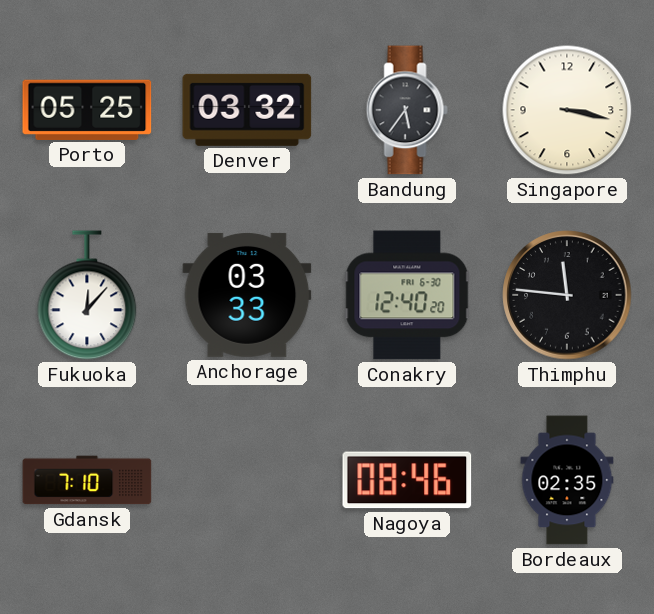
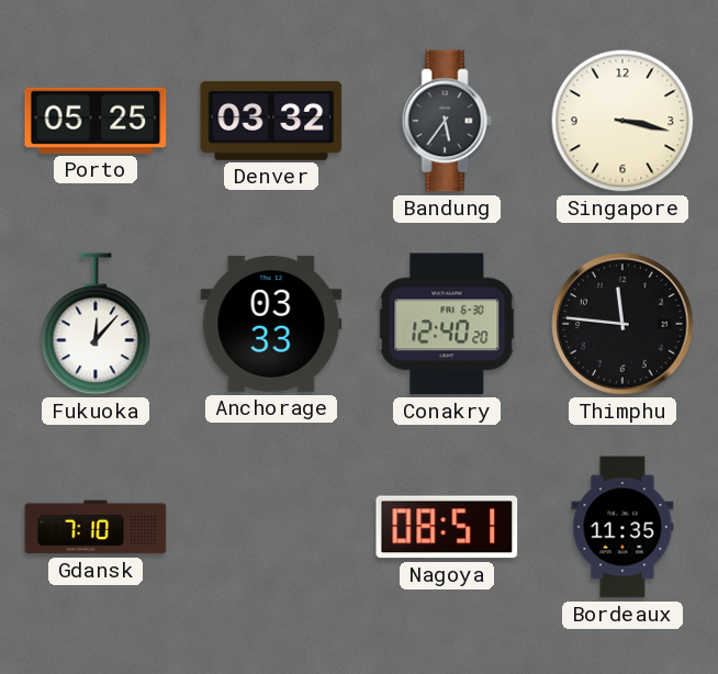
Nagoya: 08:46 -> 08:51
Bordeaux: 02:35 -> 11:35
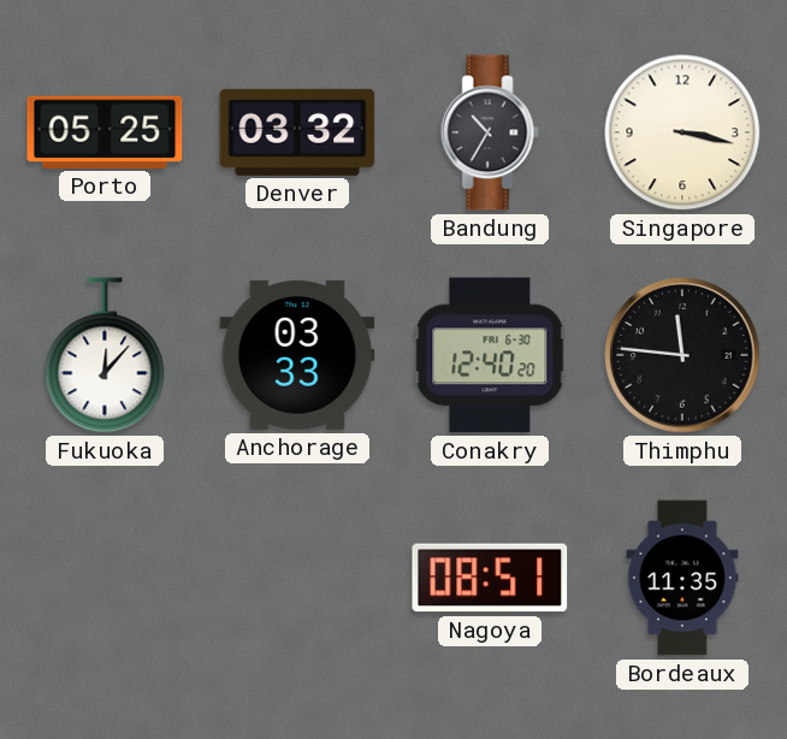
Bandung: 5:36 -> 10:35
Gdansk: 7:10 -> none
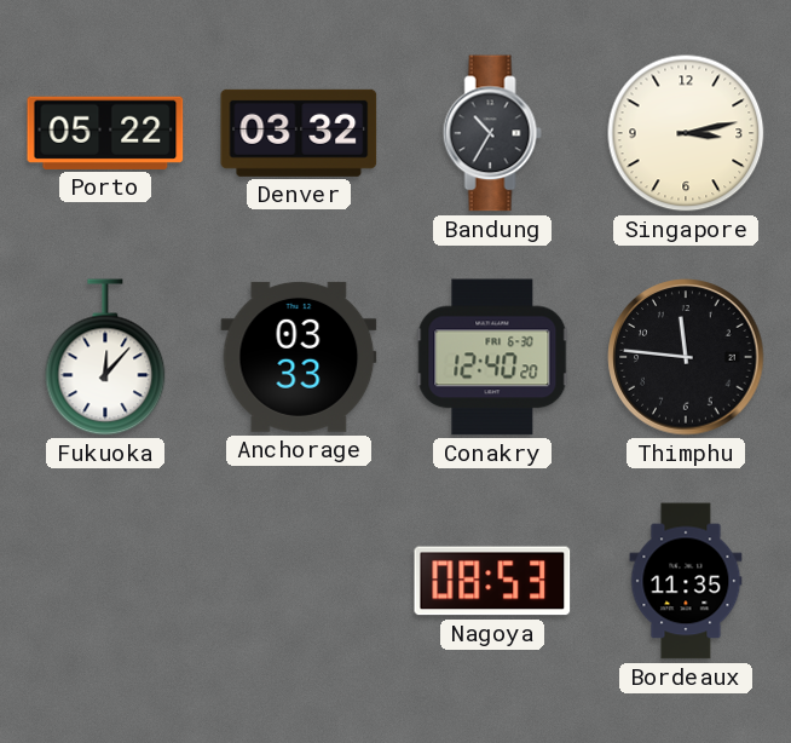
Porto: 05:25 -> 05:22
Singapore: 3:17 -> 3:13
Nagoya: 08:51 -> 08:53
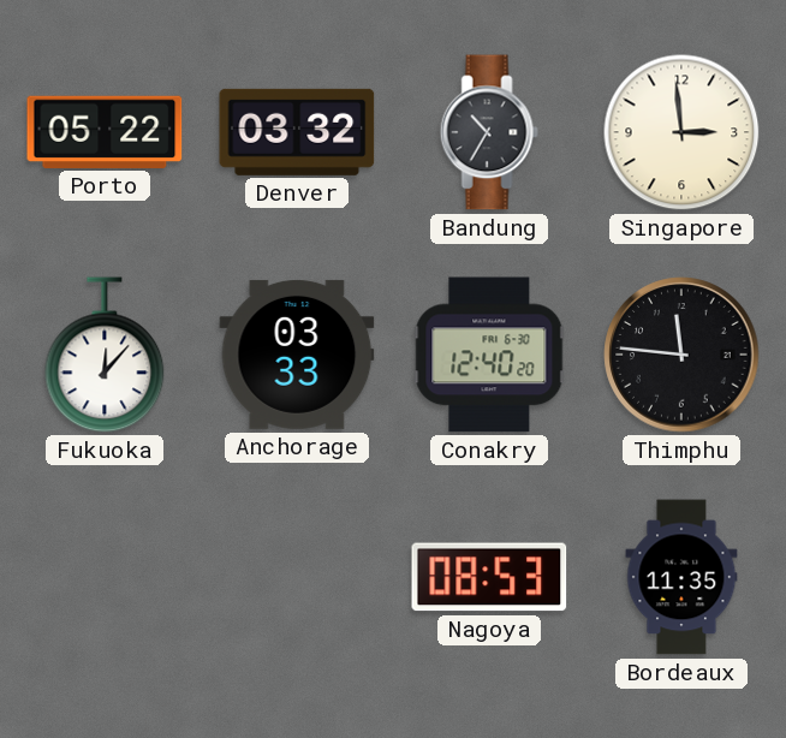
Singapore: 3:13 -> 2:59
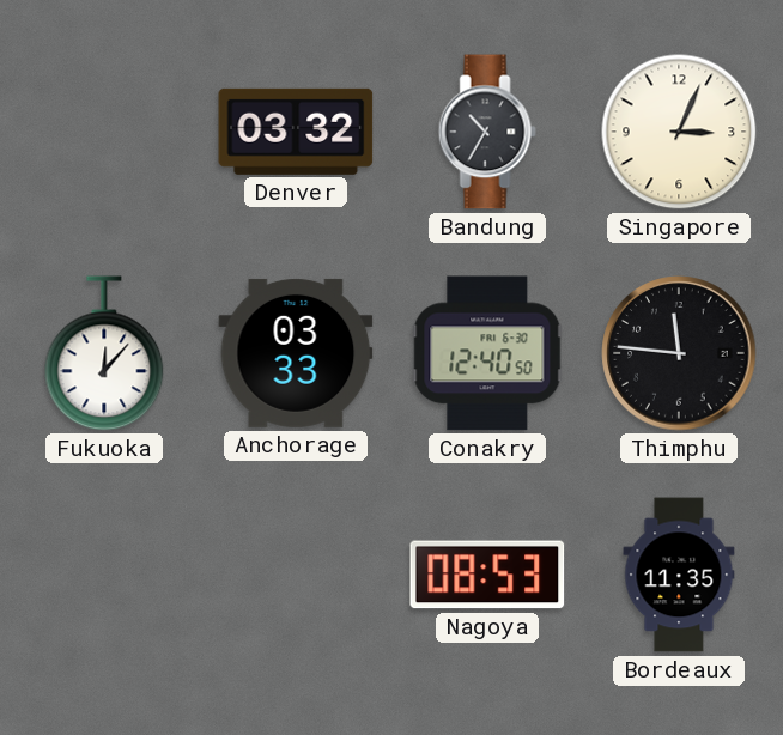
Porto: 05:22 -> none
Singapore: 2:59 -> 3:04
Conakry: 12:40:20 -> 12:40:50
